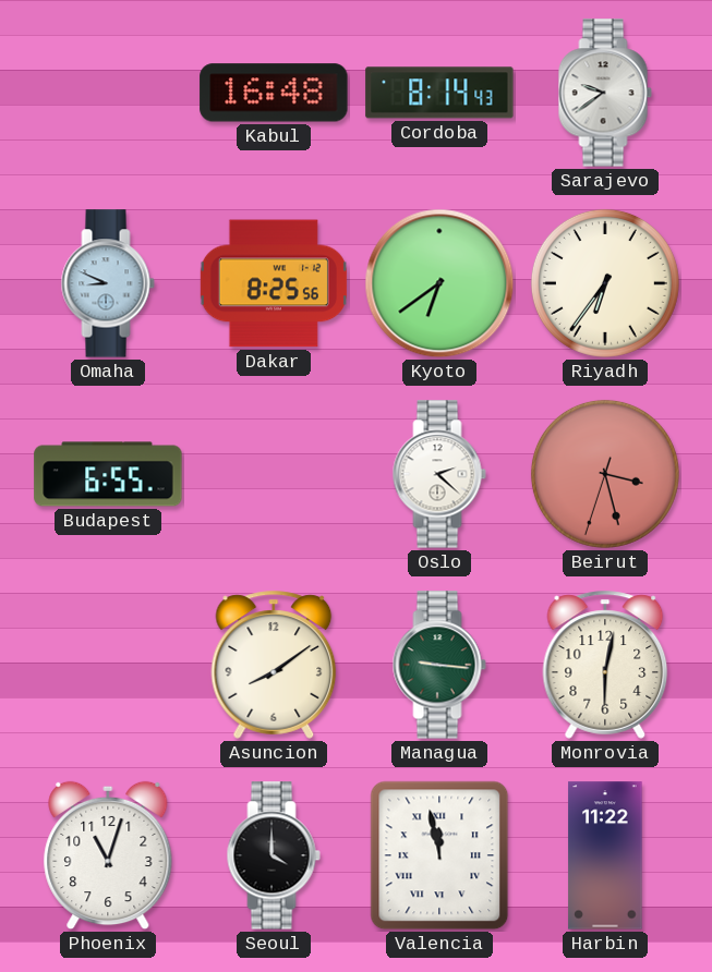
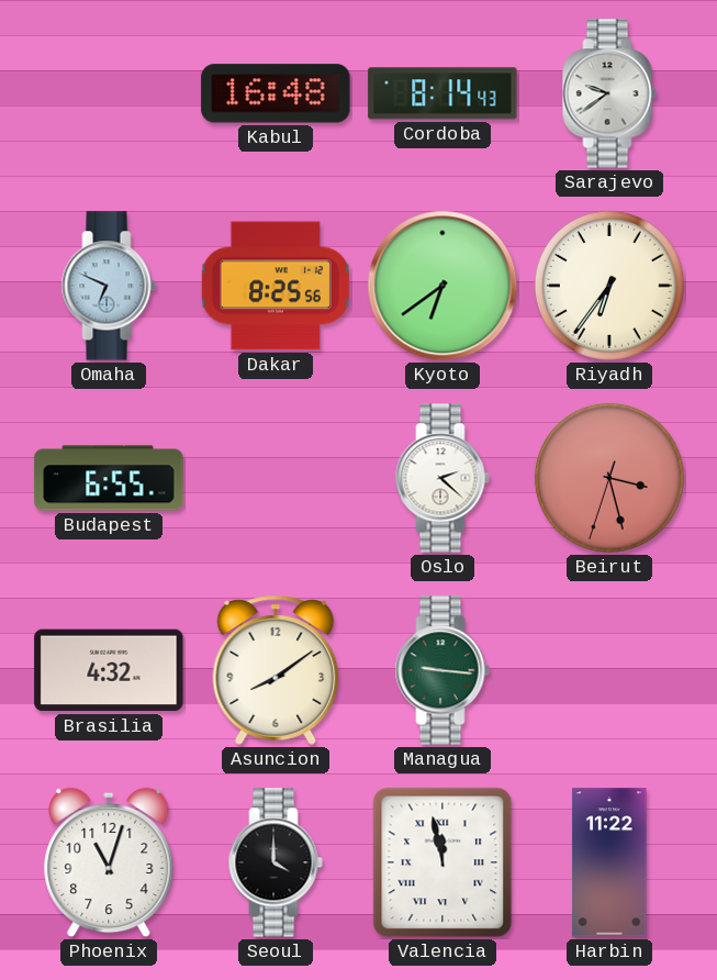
Omaha: 8:49 -> 6:49
Brasilia: none -> 4:32
Monrovia: 6:02 -> none
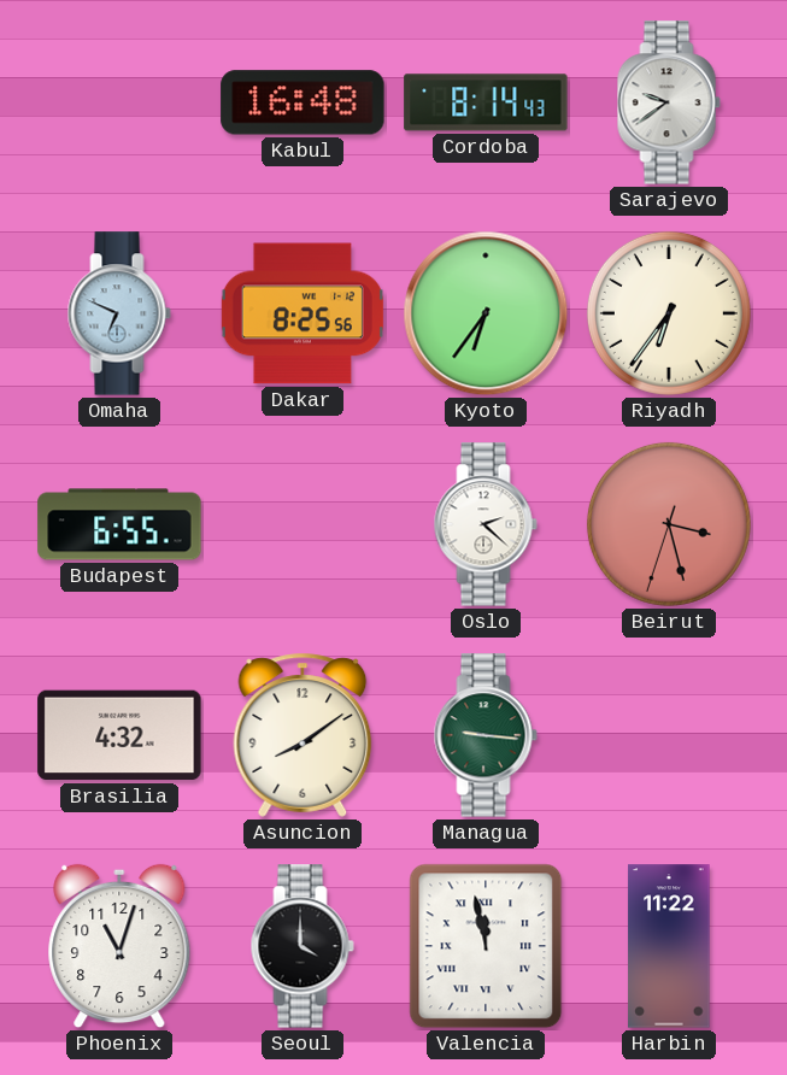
Kyoto: 6:39 -> 6:36
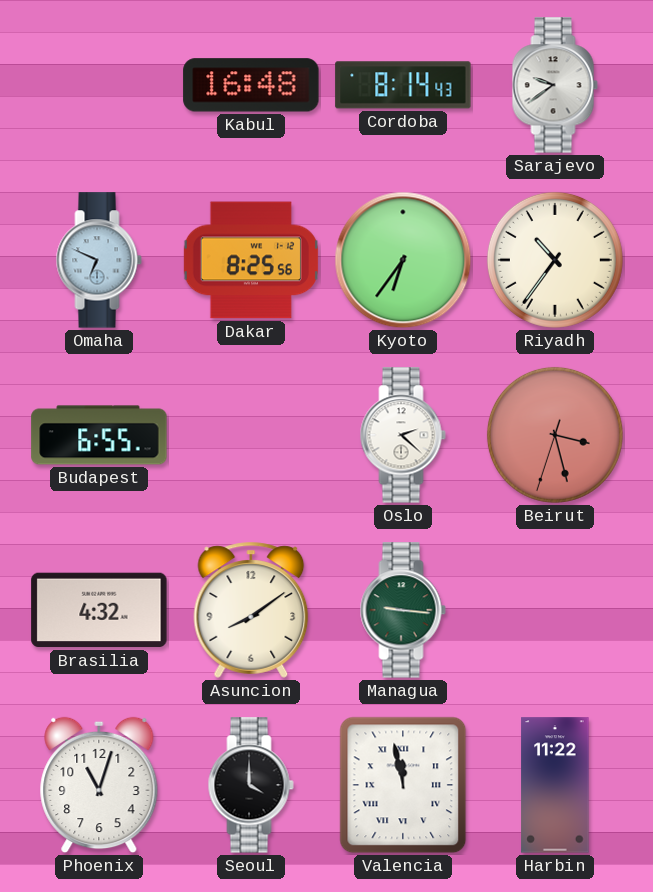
Riyadh: 6:36 -> 10:36
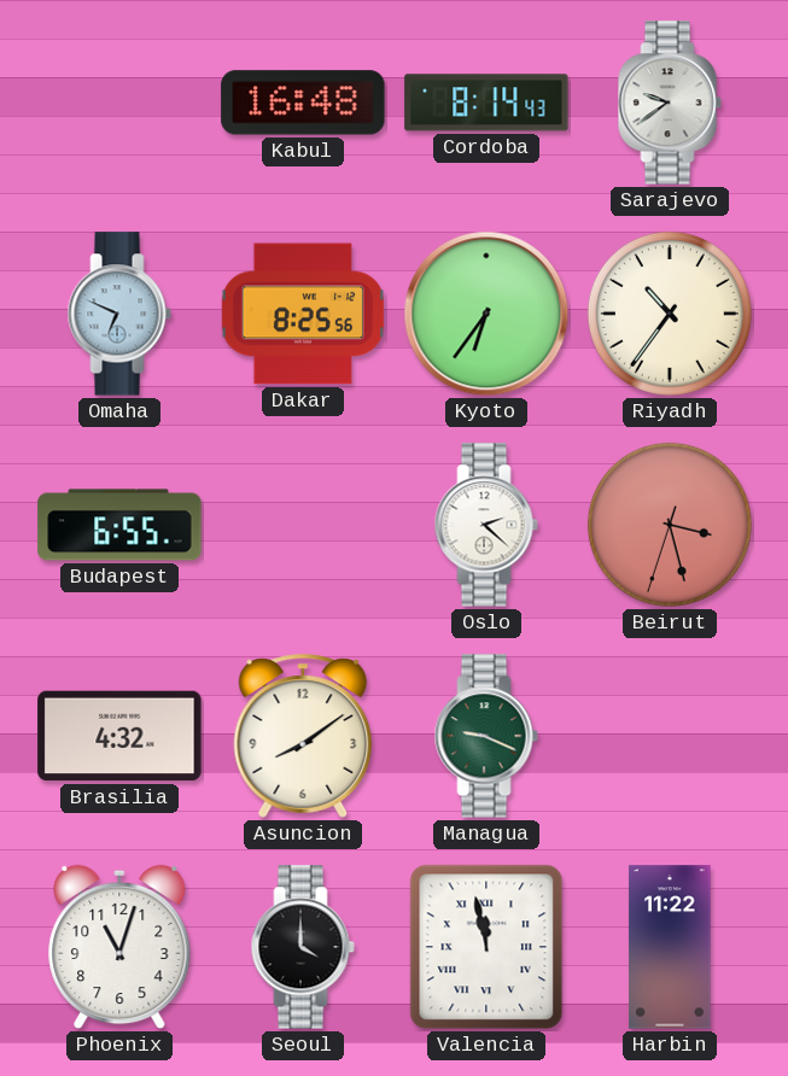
Managua: 9:16 -> 9:19
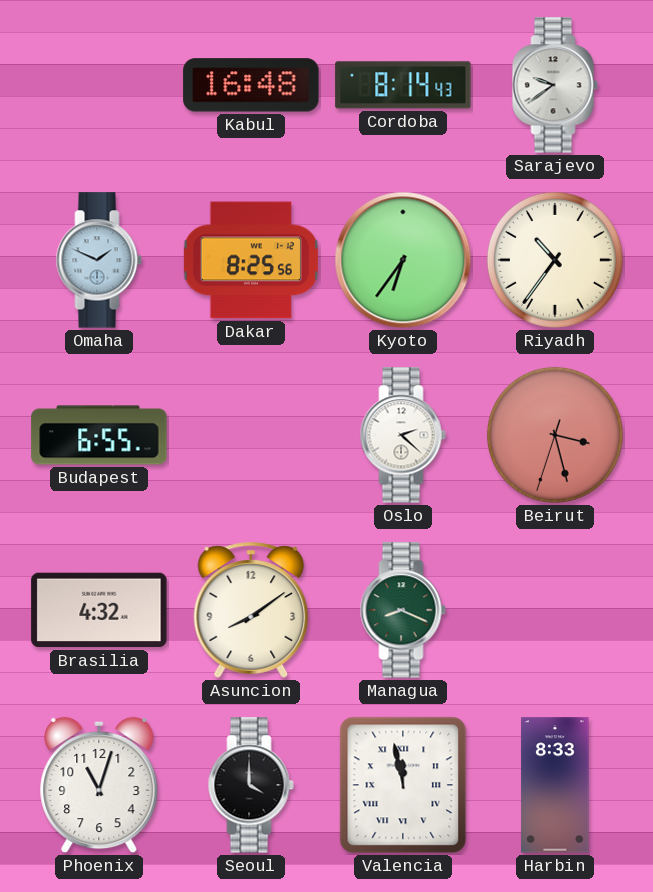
Omaha: 6:49 -> 1:49
Managua: 9:19 -> 8:19
Harbin: 11:22 -> 8:33
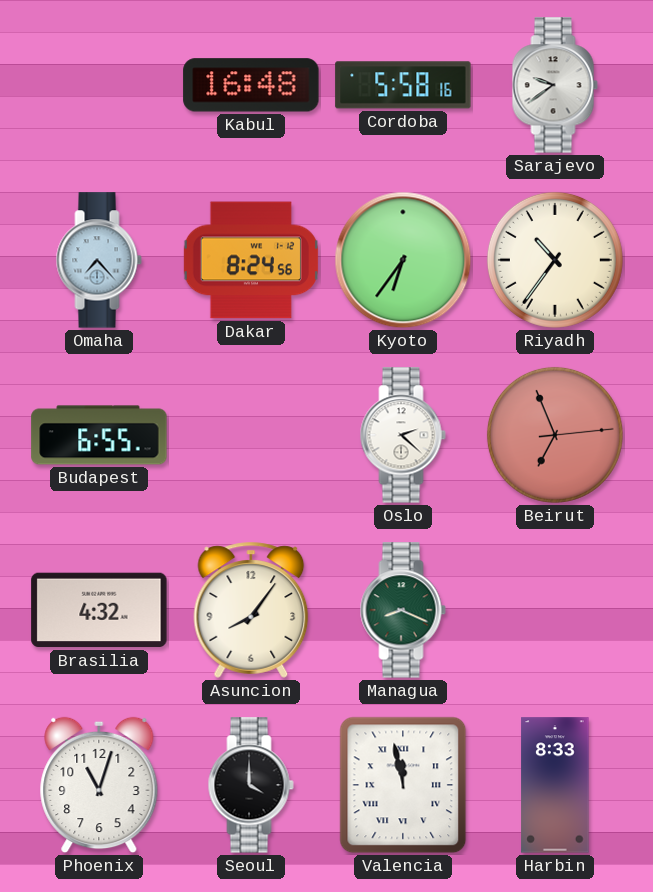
Cordoba: 8:14 -> 5:58
Omaha: 1:49 -> 7:23
Dakar: 8:25 -> 8:24
Beirut: 3:27 -> 6:56
Asuncion: 8:09 -> 8:06
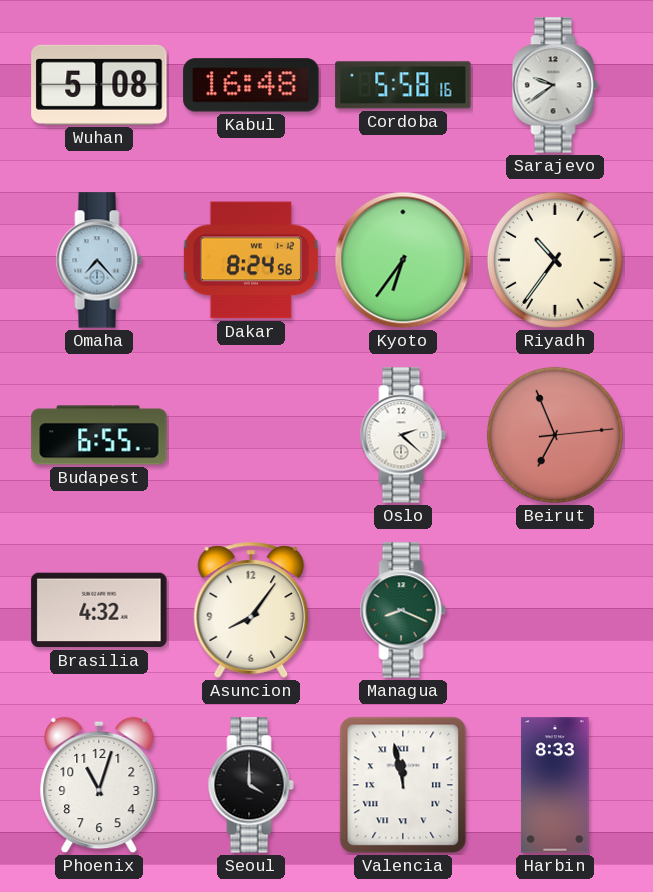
Wuhan: none -> 5:08
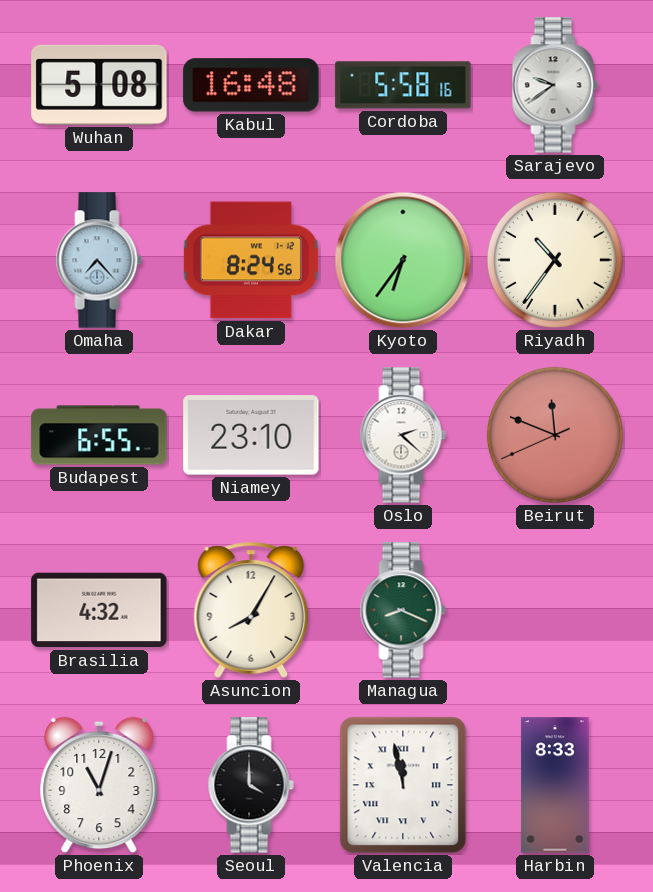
Niamey: none -> 23:10
Beirut: 6:56 -> 11:48
Asuncion: 8:06 -> 8:05
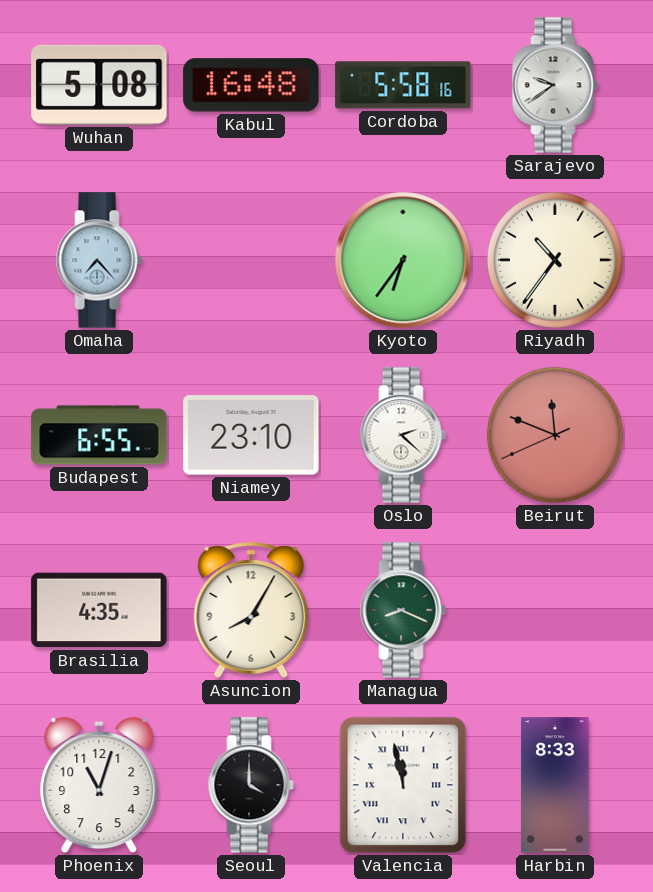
Dakar: 8:24 -> none
Brasilia: 4:32 -> 4:35
